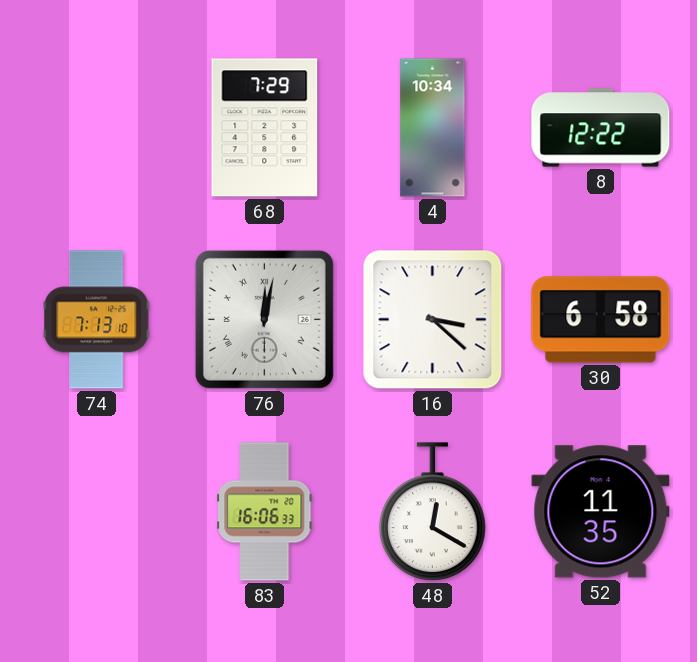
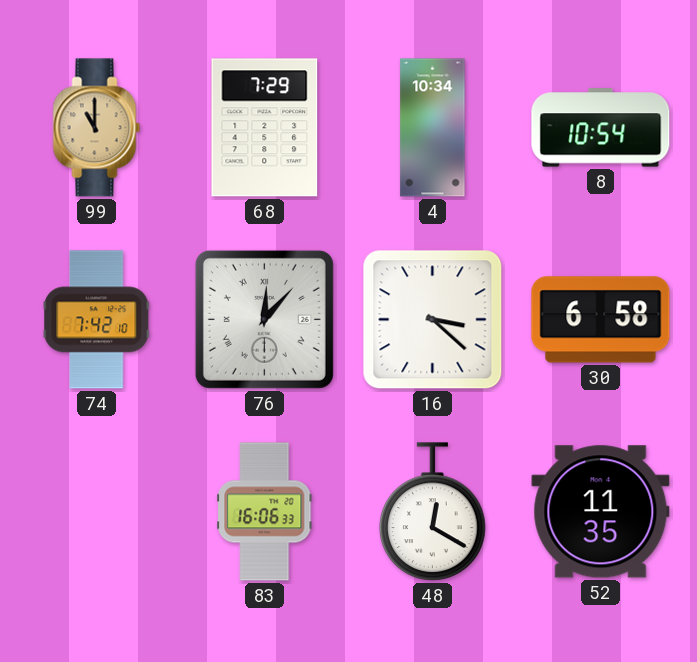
99: none -> 11:00
8: 12:22 -> 10:54
74: 7:13 -> 7:42
76: 12:02 -> 12:07
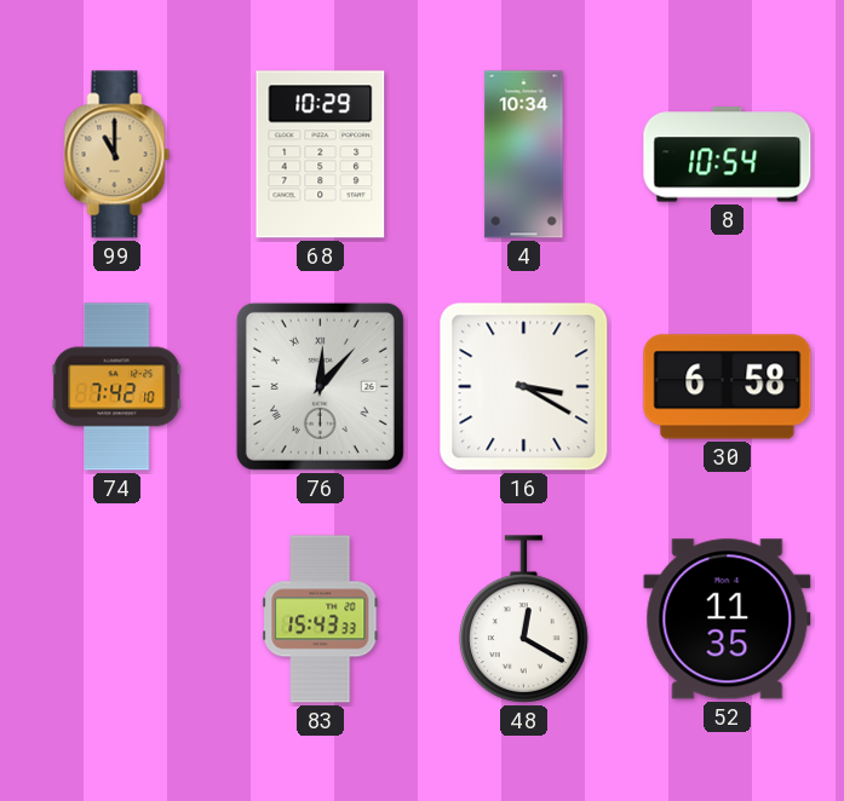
68: 7:29 -> 10:29
16: 3:22 -> 3:20
83: 16:06 -> 15:43
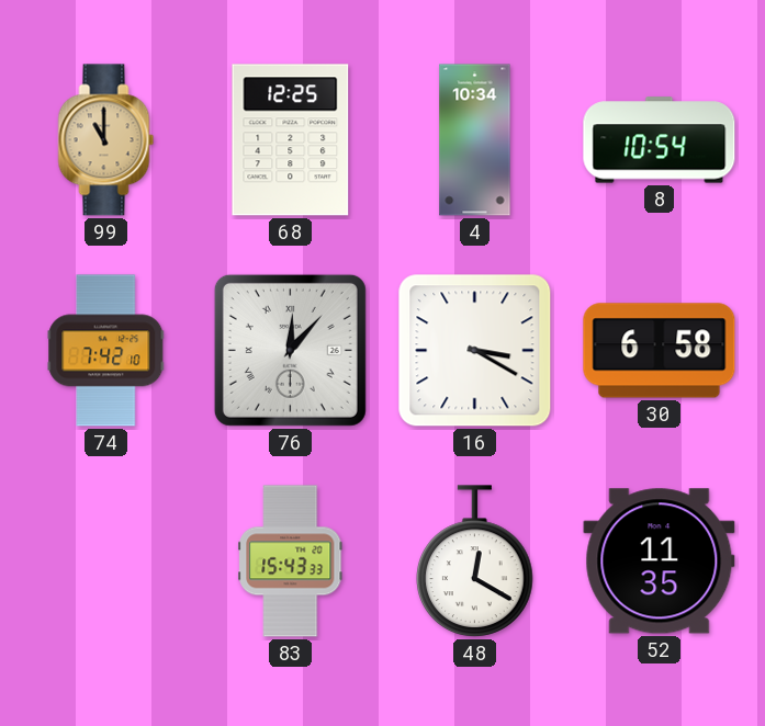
68: 10:29 -> 12:25
